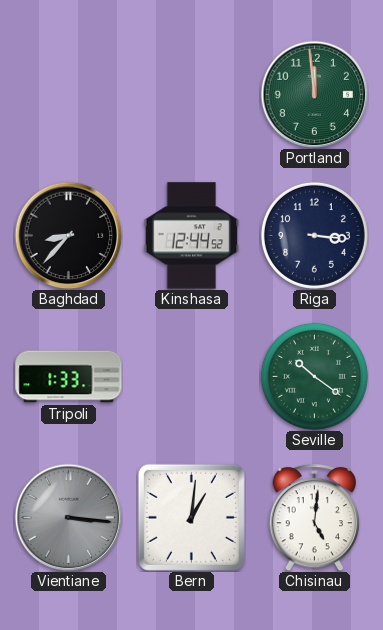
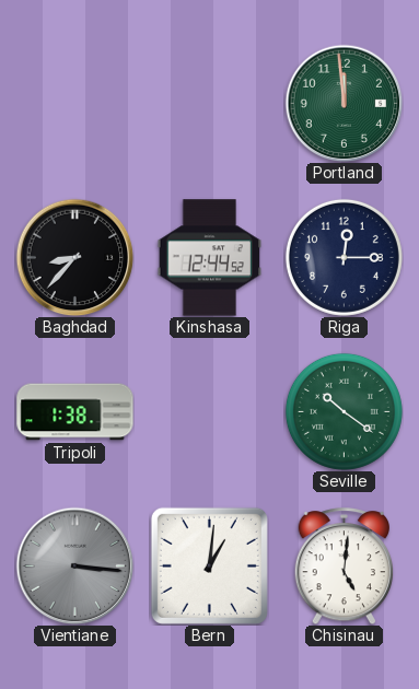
Riga: 3:16 -> 12:15
Tripoli: 1:33 -> 1:38
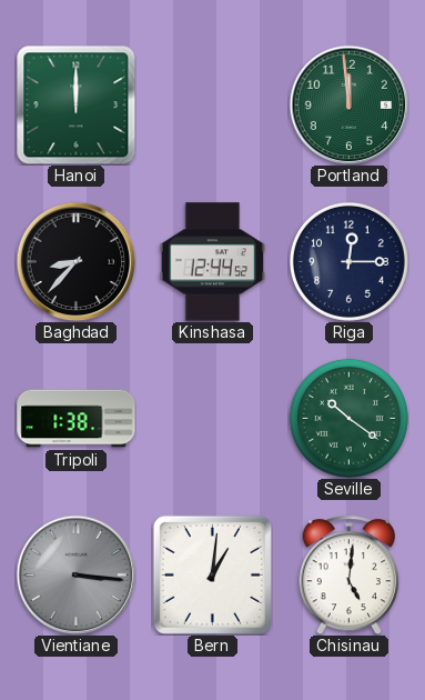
Hanoi: none -> 12:00
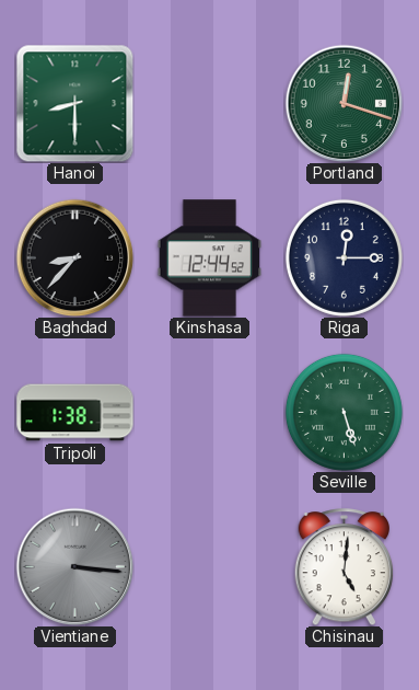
Hanoi: 12:00 -> 8:30
Portland: 11:59 -> 12:18
Seville: 10:21 -> 5:27
Bern: 1:01 -> none
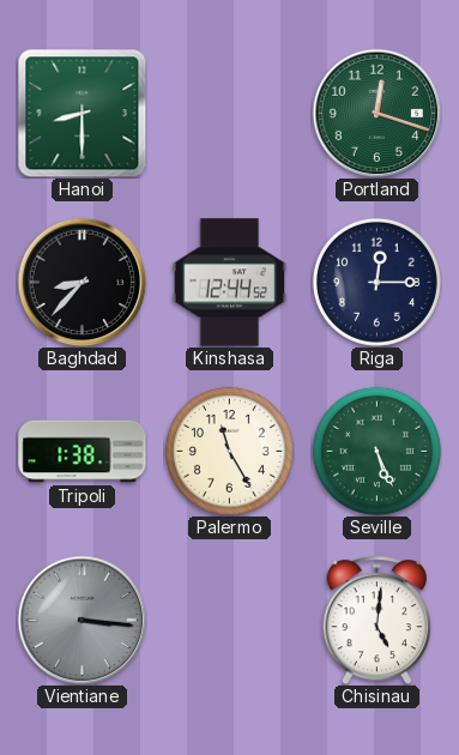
Palermo: none -> 11:25
Seville: 5:27 -> 5:26
